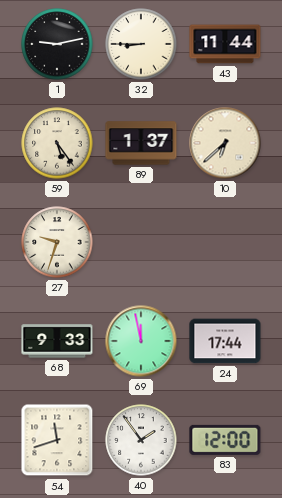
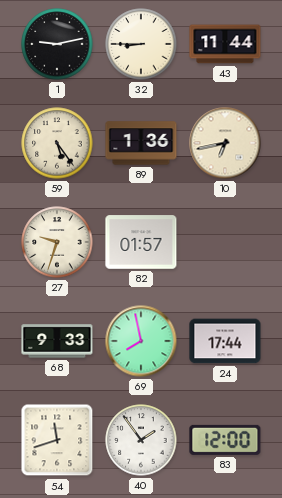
89: 1:37 -> 1:36
10: 6:38 -> 6:43
82: none -> 01:57
69: 11:58 -> 7:58
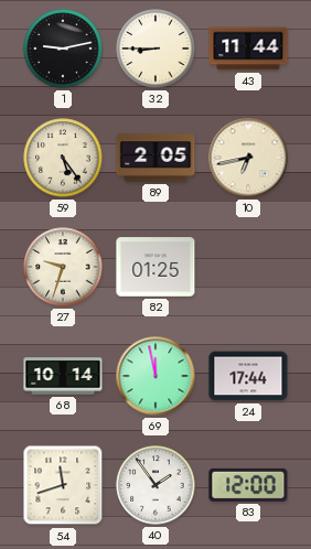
89: 1:36 -> 2:05
82: 01:57 -> 01:25
68: 9:33 -> 10:14
69: 7:58 -> 11:58
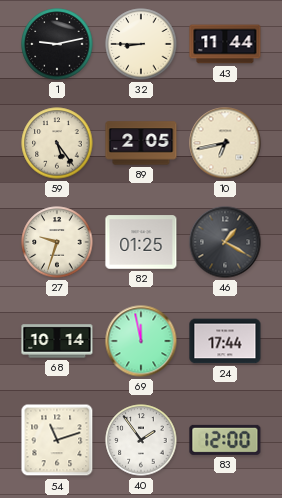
46: none -> 1:20
54: 11:42 -> 11:12
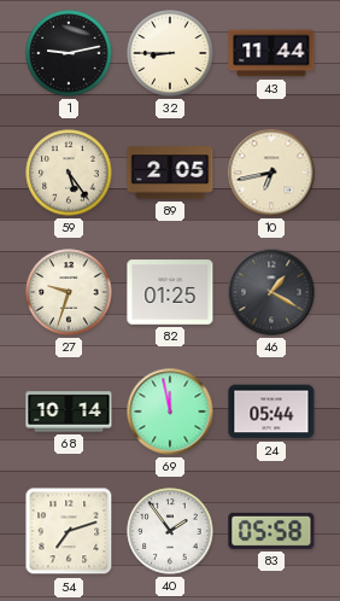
24: 17:44 -> 05:44
54: 11:12 -> 7:12
83: 12:00 -> 05:58
